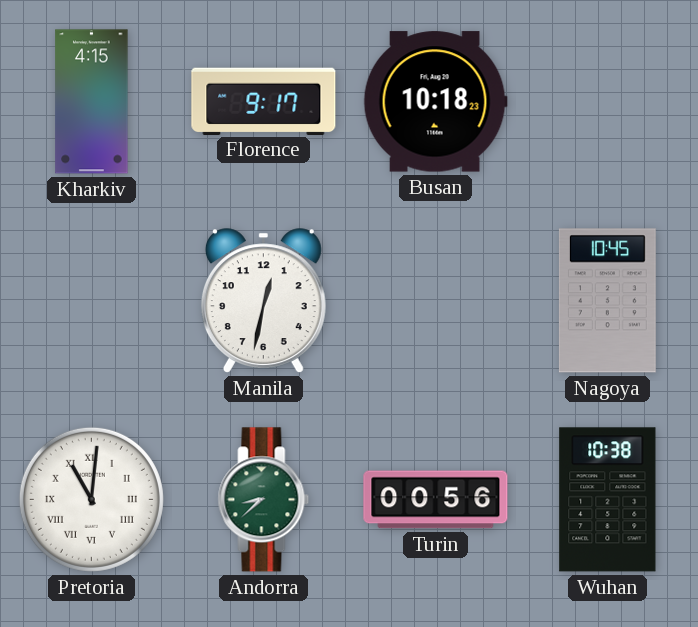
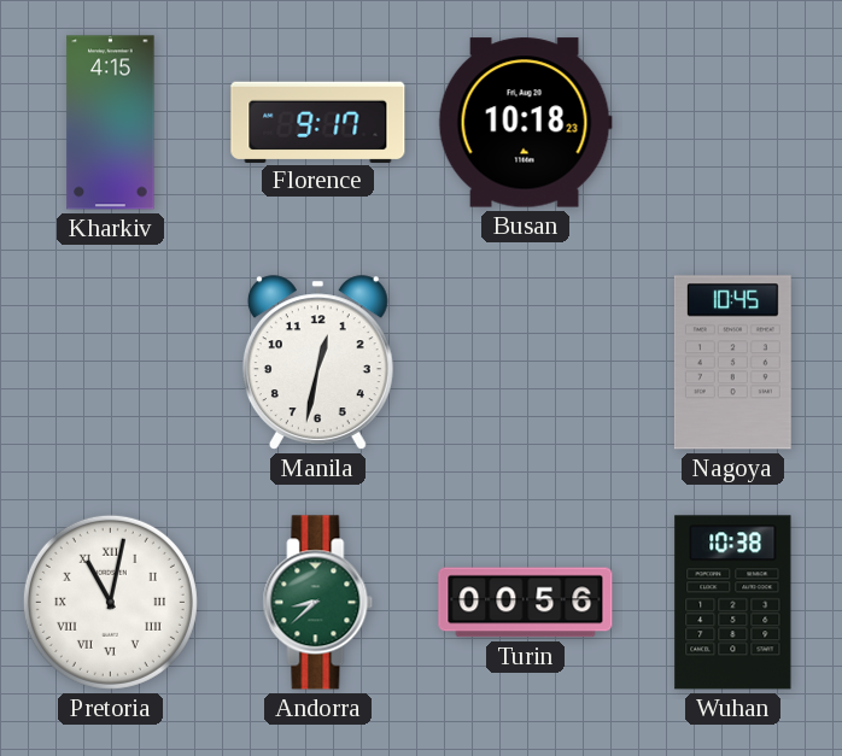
Pretoria: 11:01 -> 11:02
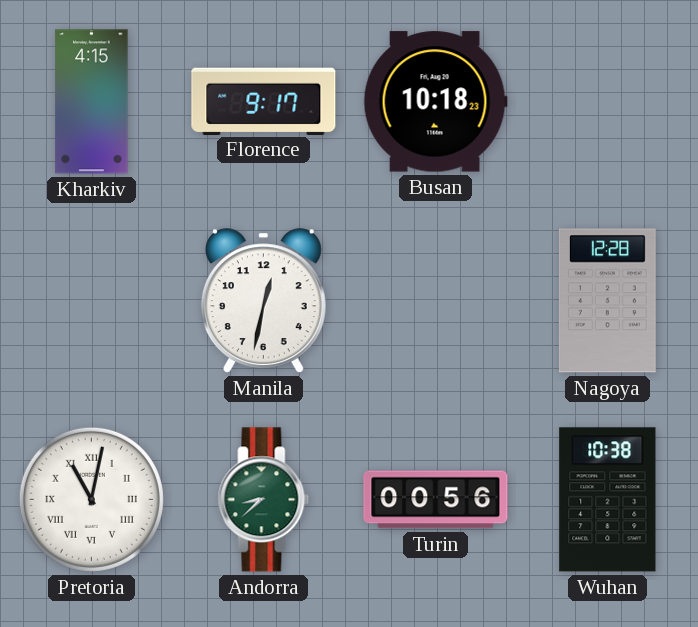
Nagoya: 10:45 -> 12:28
